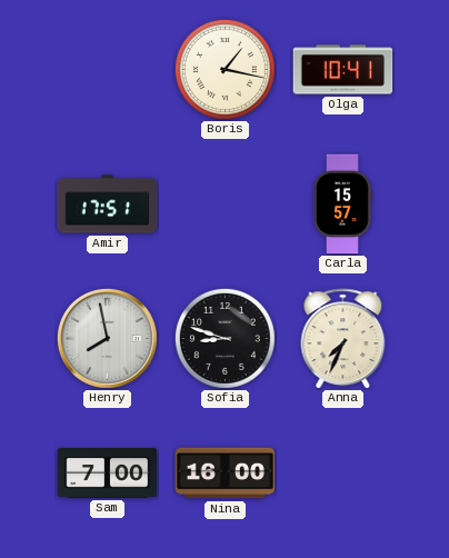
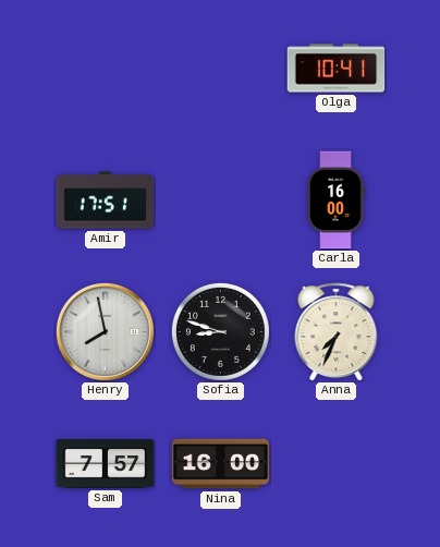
Boris: 1:17 -> none
Carla: 15:57 -> 16:00
Sam: 7:00 -> 7:57
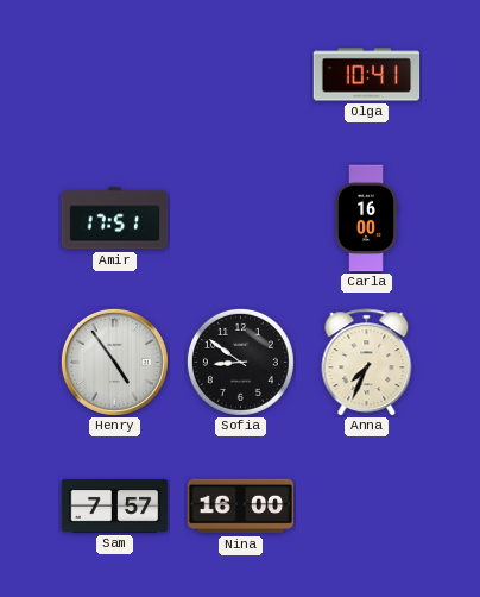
Henry: 7:58 -> 4:54
Sofia: 8:48 -> 8:51
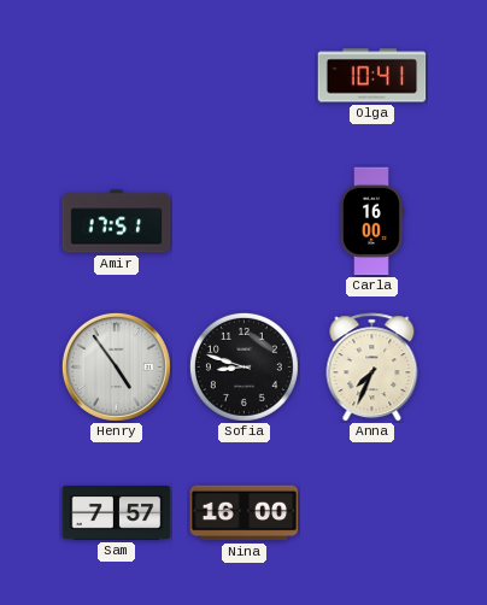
Sofia: 8:51 -> 8:48
